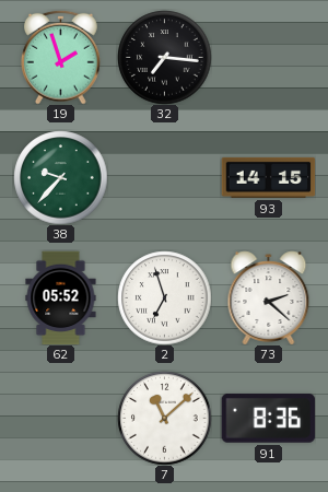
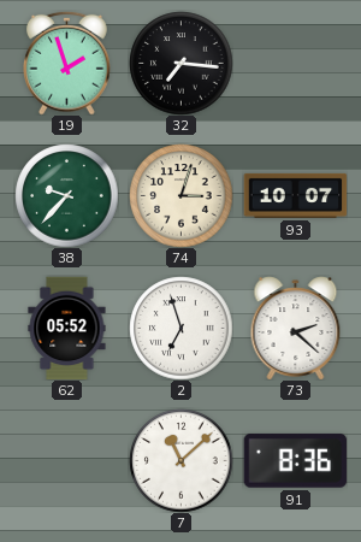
74: none -> 3:03
93: 14:15 -> 10:07
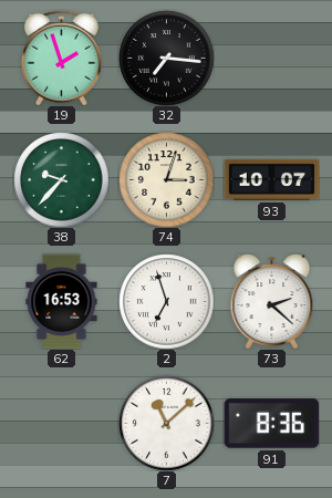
62: 05:52 -> 16:53
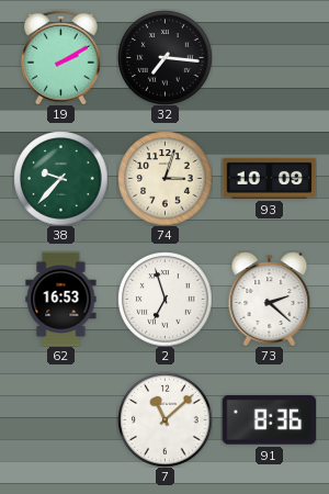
19: 1:57 -> 2:10
93: 10:07 -> 10:09
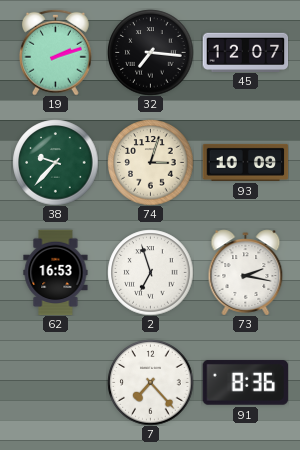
19: 2:10 -> 2:12
45: none -> 12:07
73: 2:22 -> 2:17
7: 11:08 -> 7:23
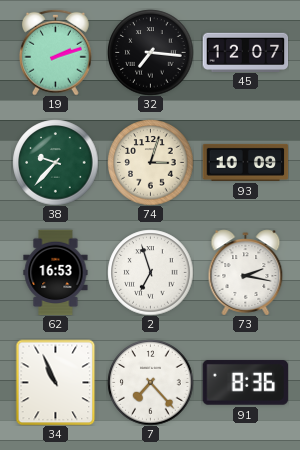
34: none -> 10:56
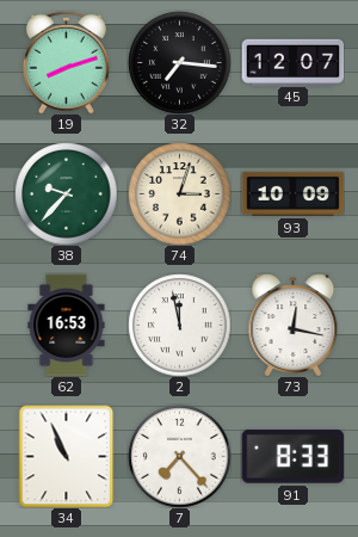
19: 2:12 -> 8:12
2: 6:57 -> 11:58
73: 2:17 -> 12:17
91: 8:36 -> 8:33
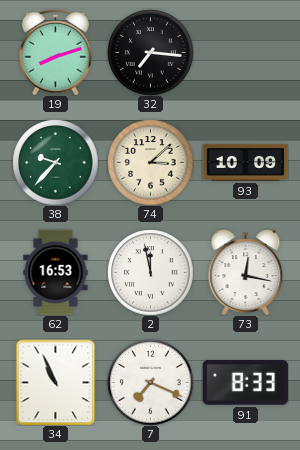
45: 12:07 -> none
74: 3:03 -> 3:08
7: 7:23 -> 7:19
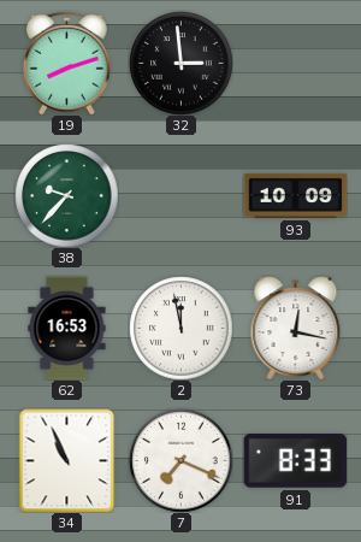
32: 7:16 -> 2:59
74: 3:08 -> none
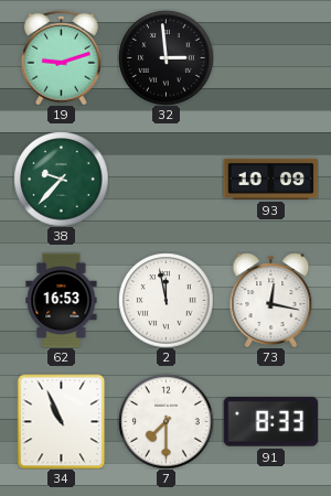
19: 8:12 -> 9:12
7: 7:19 -> 7:30
